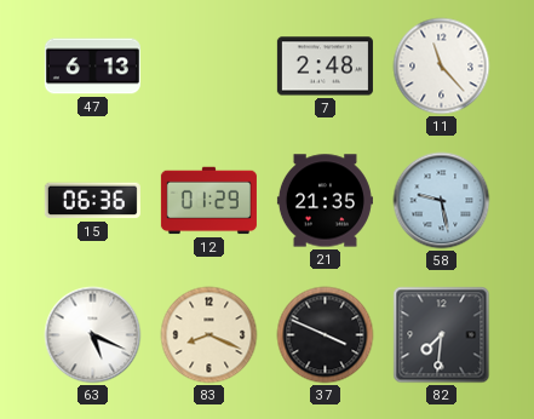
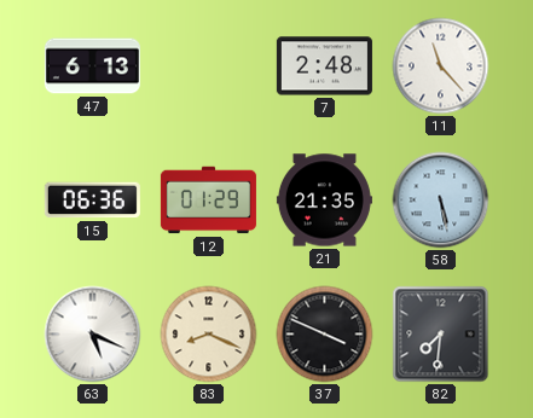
58: 9:28 -> 5:28
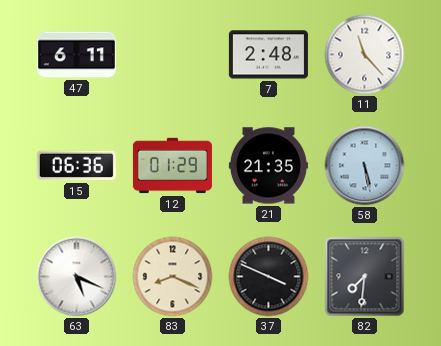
47: 6:13 -> 6:11
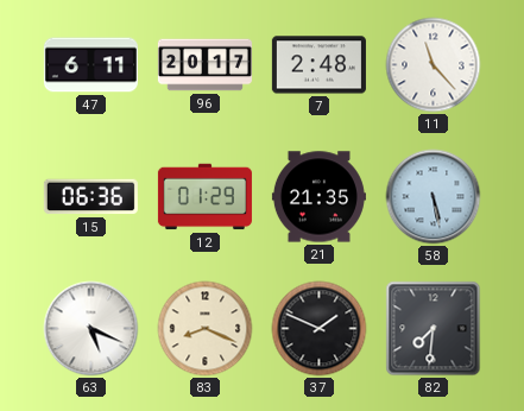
96: none -> 20:17
37: 3:49 -> 1:49
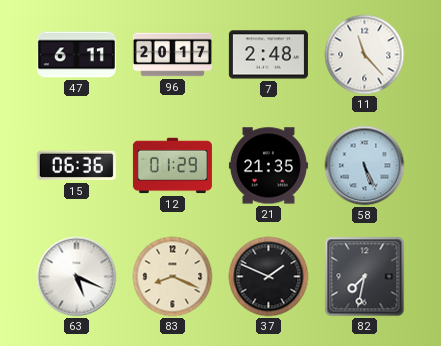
58: 5:28 -> 5:26
82: 7:31 -> 7:32
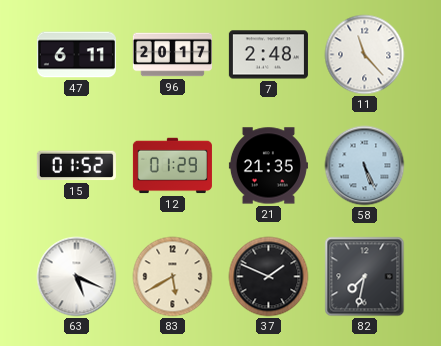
15: 06:36 -> 01:52
83: 8:19 -> 5:40
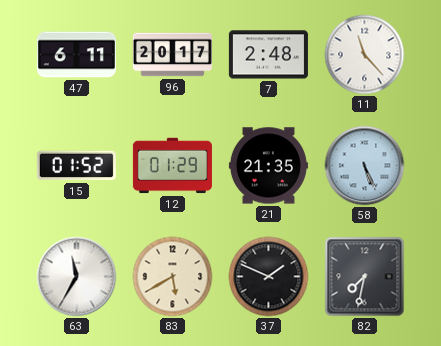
63: 5:19 -> 11:35
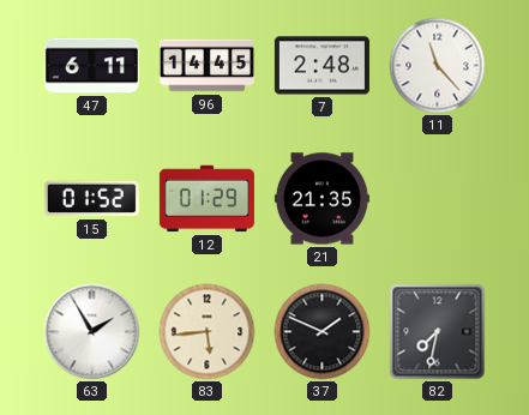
96: 20:17 -> 14:45
58: 5:26 -> none
63: 11:35 -> 1:55
83: 5:40 -> 5:44
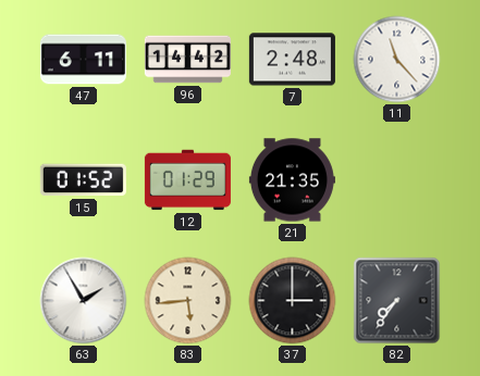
96: 14:45 -> 14:42
37: 1:49 -> 3:00
82: 7:32 -> 7:36
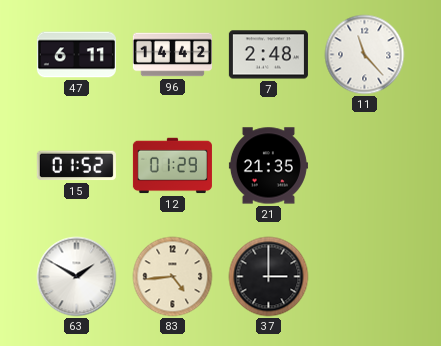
63: 1:55 -> 1:50
83: 5:44 -> 4:44
82: 7:36 -> none
